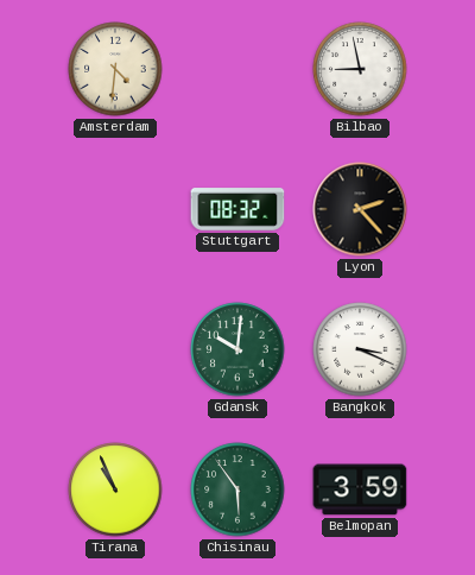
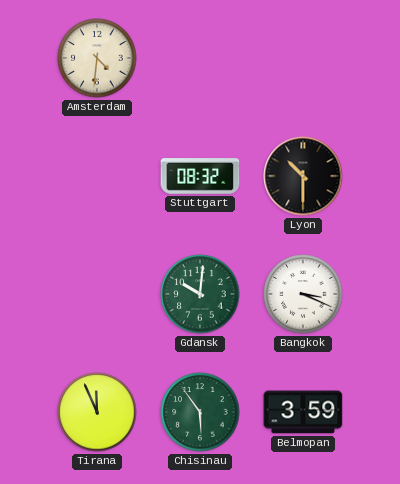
Bilbao: 8:58 -> none
Lyon: 2:23 -> 10:30
Tirana: 10:56 -> 11:56
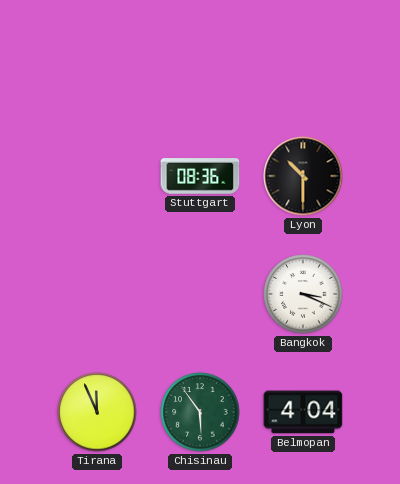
Amsterdam: 4:31 -> none
Stuttgart: 08:32 -> 08:36
Gdansk: 10:01 -> none
Belmopan: 3:59 -> 4:04
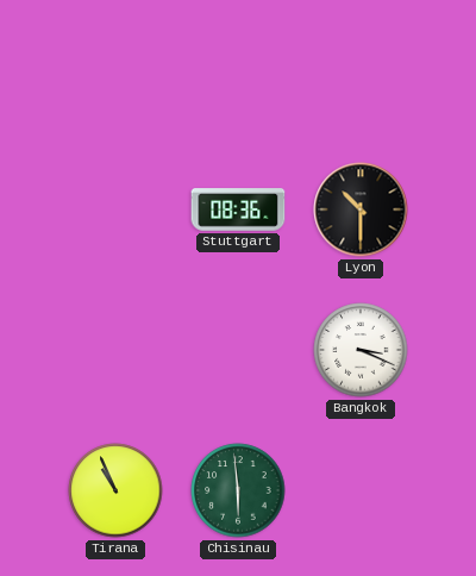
Tirana: 11:56 -> 10:56
Chisinau: 5:54 -> 5:59
Belmopan: 4:04 -> none
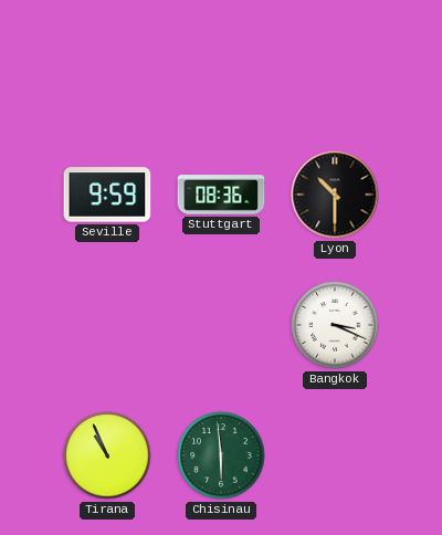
Seville: none -> 9:59
